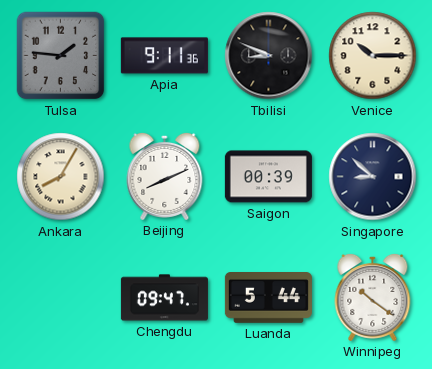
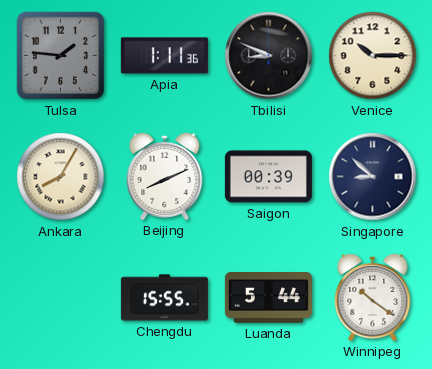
Apia: 9:11 -> 1:11
Chengdu: 09:47 -> 15:55
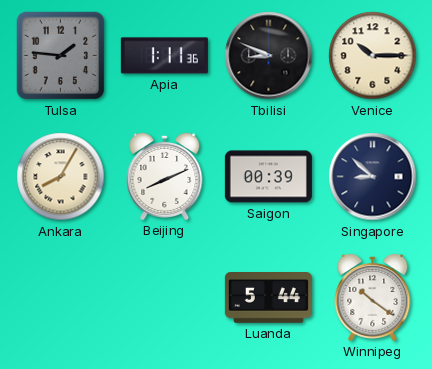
Chengdu: 15:55 -> none
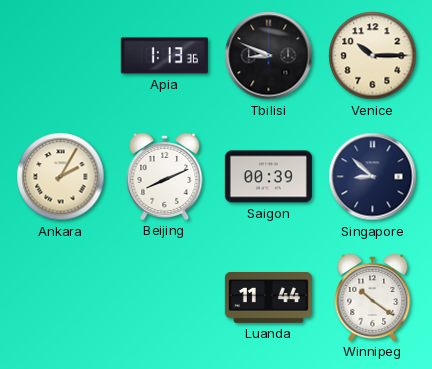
Tulsa: 1:46 -> none
Apia: 1:11 -> 1:13
Ankara: 8:05 -> 2:05
Luanda: 5:44 -> 11:44
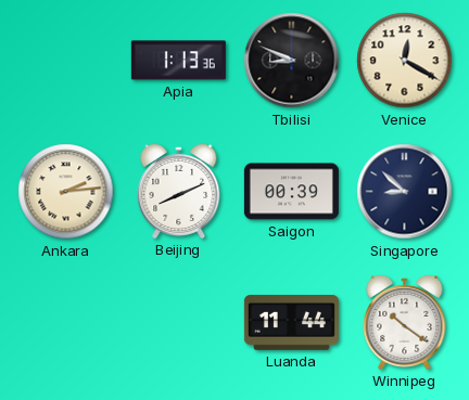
Venice: 10:15 -> 12:20
Ankara: 2:05 -> 2:14
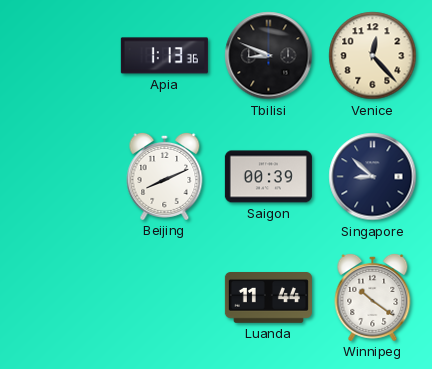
Venice: 12:20 -> 12:23
Ankara: 2:14 -> none
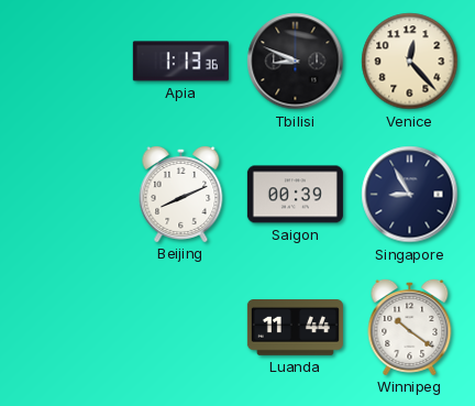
Singapore: 8:52 -> 8:55
